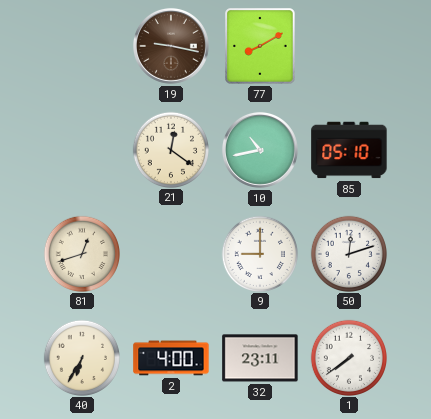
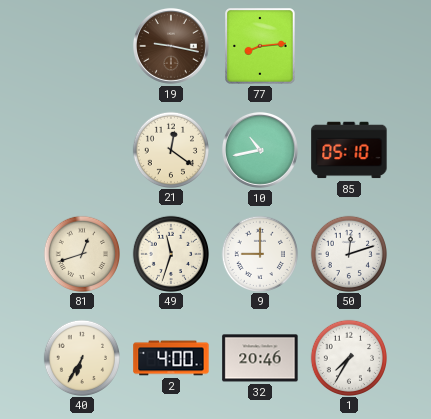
77: 8:10 -> 8:14
49: none -> 11:33
32: 23:11 -> 20:46
1: 7:39 -> 7:35
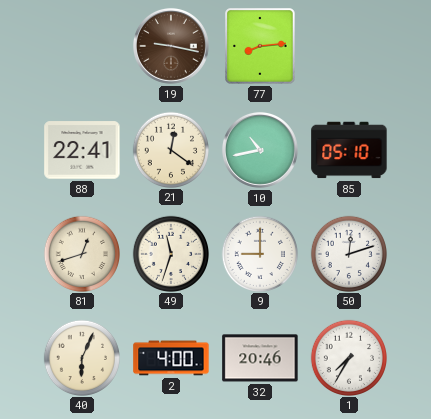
88: none -> 22:41
40: 6:35 -> 6:04
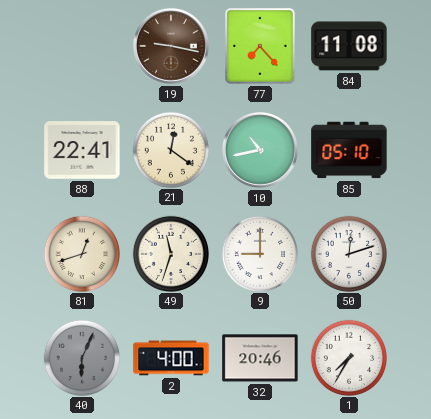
77: 8:14 -> 7:23
84: none -> 11:08
40 dial: cream -> grey
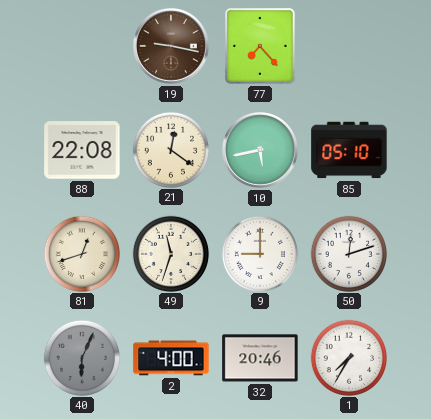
84: 11:08 -> none
88: 22:41 -> 22:08
10: 10:43 -> 5:43
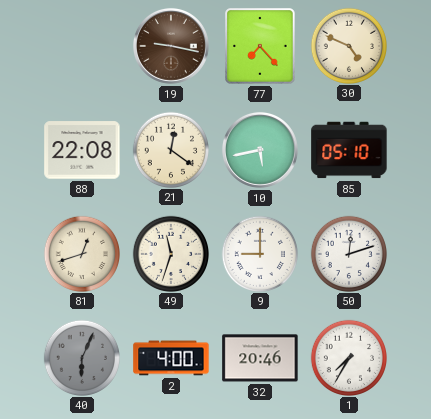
30: none -> 4:49
